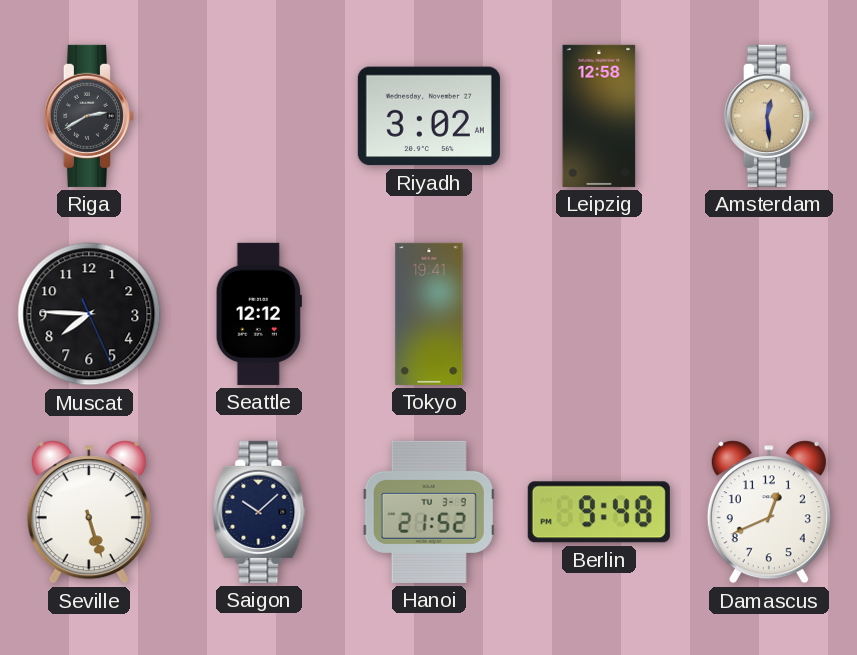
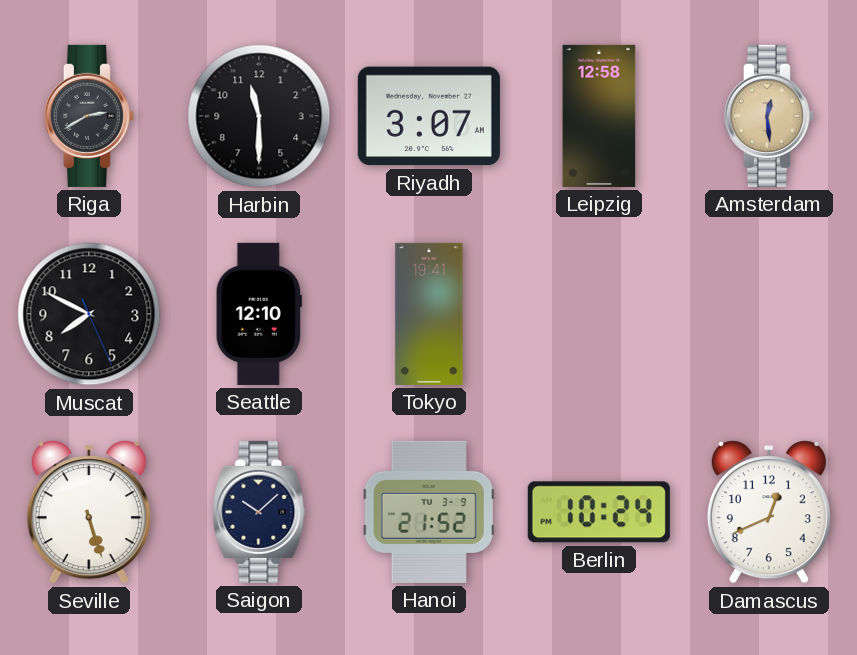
Harbin: none -> 11:30
Riyadh: 3:02 -> 3:07
Muscat: 7:45 -> 7:49
Seattle: 12:12 -> 12:10
Berlin: 9:48 -> 10:24
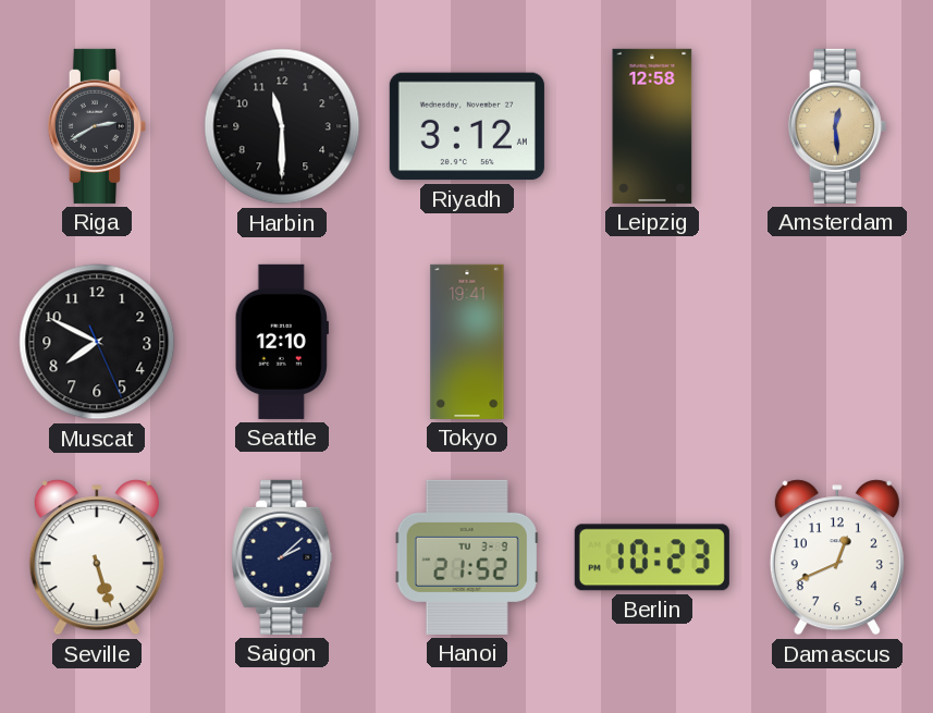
Riyadh: 3:07 -> 3:12
Saigon: 10:08 -> 2:08
Berlin: 10:24 -> 10:23
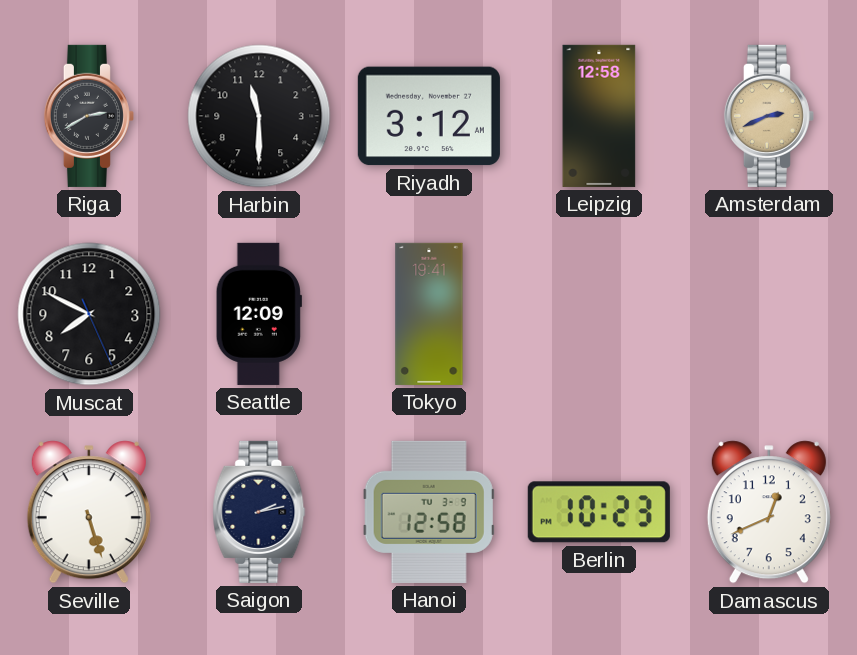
Amsterdam: 12:29 -> 2:41
Seattle: 12:10 -> 12:09
Saigon: 2:08 -> 2:13
Hanoi: 21:52 -> 12:58
